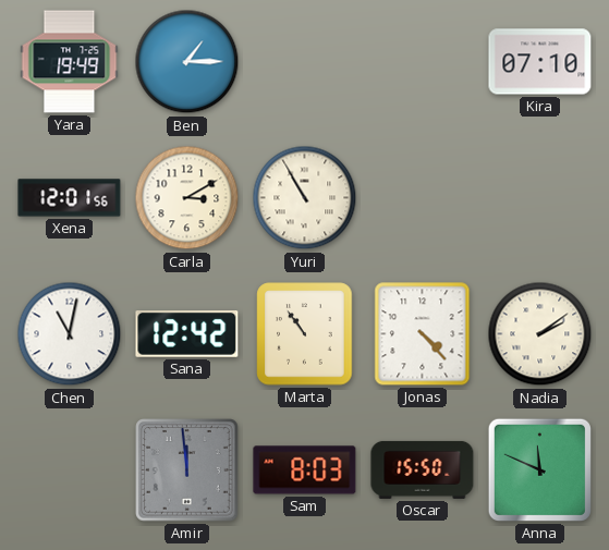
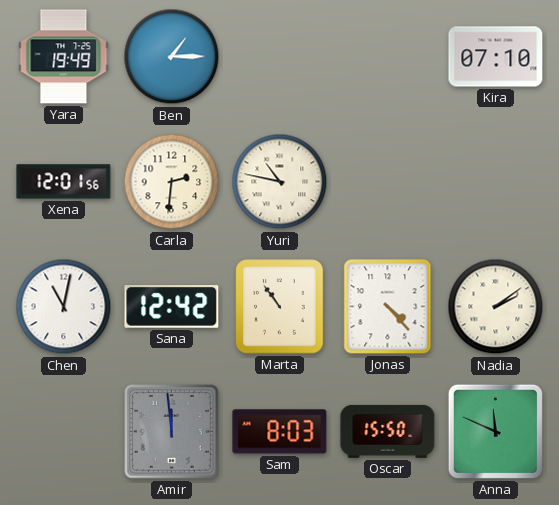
Carla: 3:10 -> 2:31
Yuri: 10:55 -> 10:47
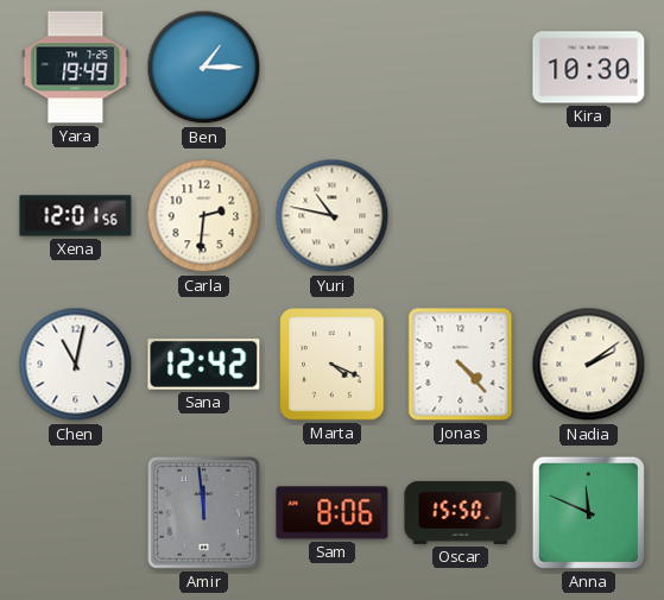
Kira: 07:10 -> 10:30
Marta: 10:54 -> 4:19
Sam: 8:03 -> 8:06
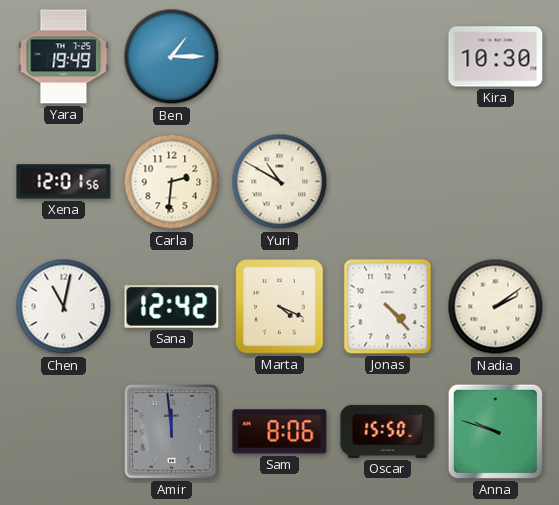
Yuri: 10:47 -> 10:50
Anna: 11:49 -> 9:48
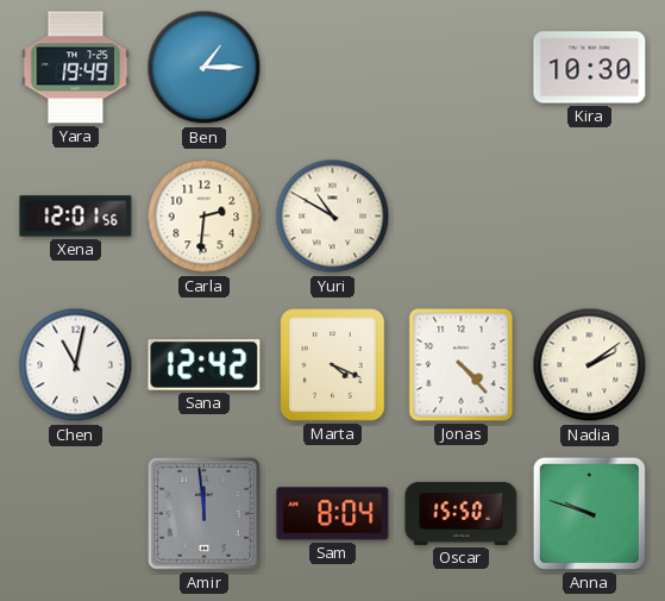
Sam: 8:06 -> 8:04
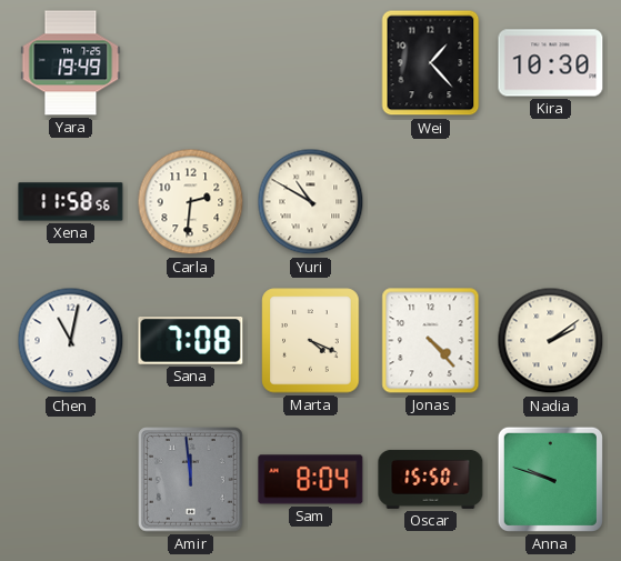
Ben: 1:15 -> none
Wei: none -> 1:23
Xena: 12:01 -> 11:58
Sana: 12:42 -> 7:08
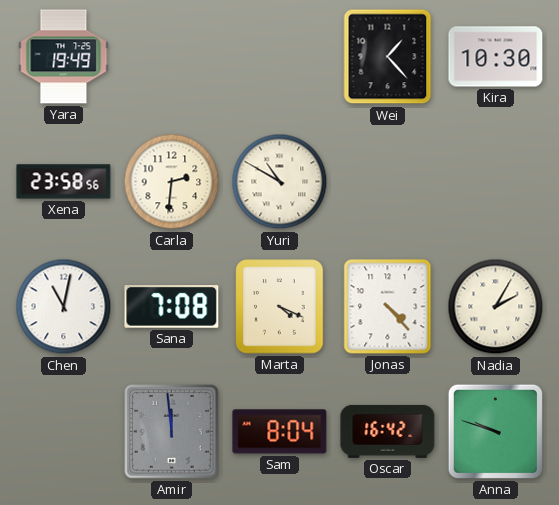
Xena: 11:58 -> 23:58
Nadia: 2:09 -> 2:05
Oscar: 15:50 -> 16:42
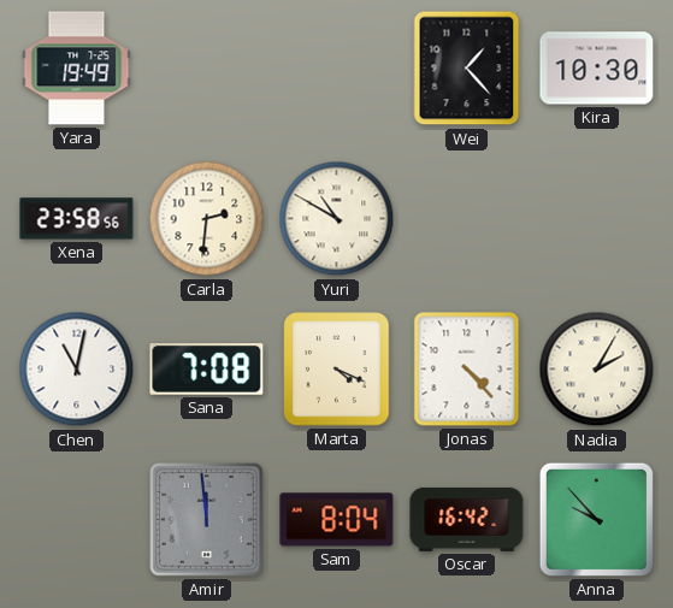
Anna: 9:48 -> 9:53
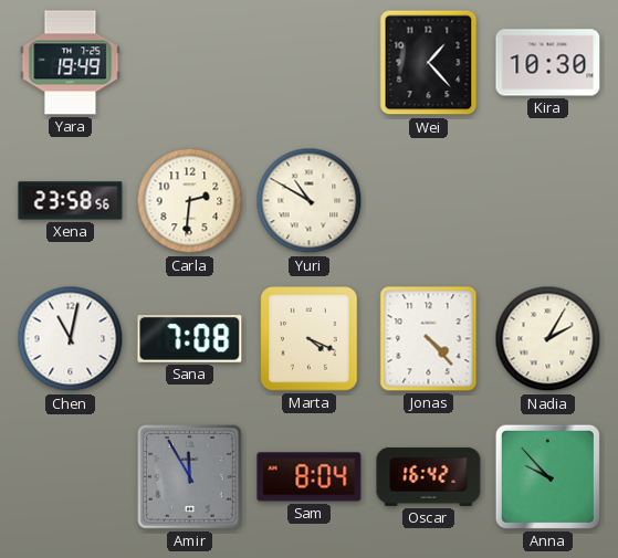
Amir: 11:59 -> 11:55
